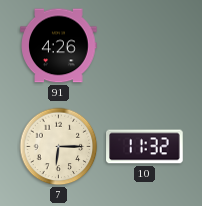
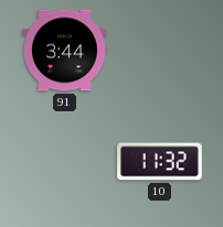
91: 4:26 -> 3:44
7: 6:15 -> none
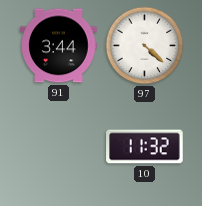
97: none -> 4:22
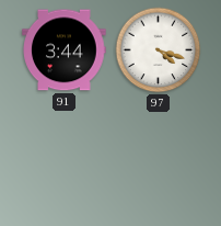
97: 4:22 -> 4:18
10: 11:32 -> none
